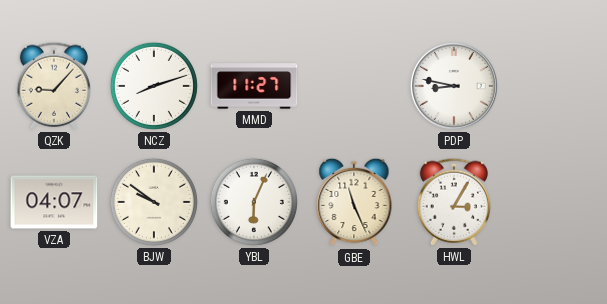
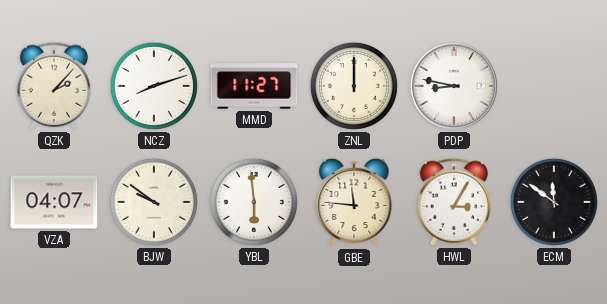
QZK: 9:07 -> 2:07
ZNL: none -> 12:00
YBL: 6:04 -> 5:59
GBE: 11:26 -> 11:46
ECM: none -> 11:51
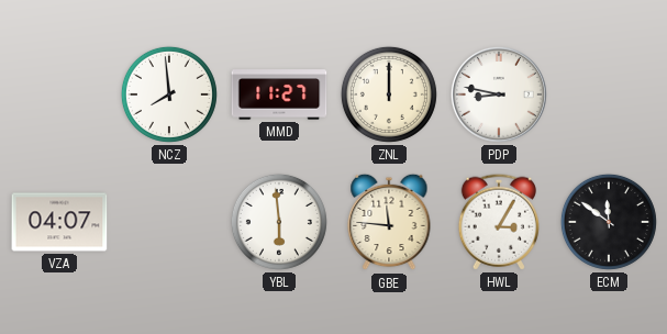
QZK: 2:07 -> none
NCZ: 8:12 -> 7:59
BJW: 9:51 -> none
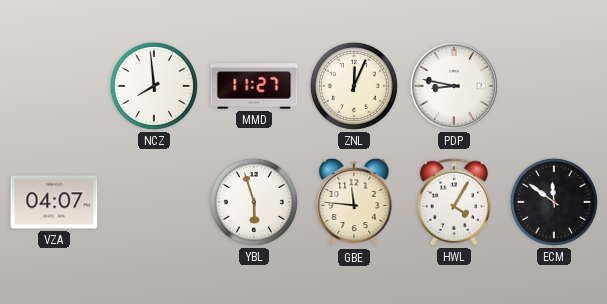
ZNL: 12:00 -> 12:04
YBL: 5:59 -> 5:57
HWL: 3:05 -> 4:05
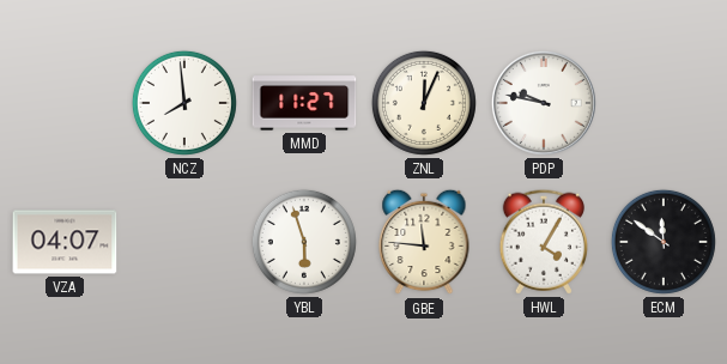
PDP: 8:47 -> 9:47
